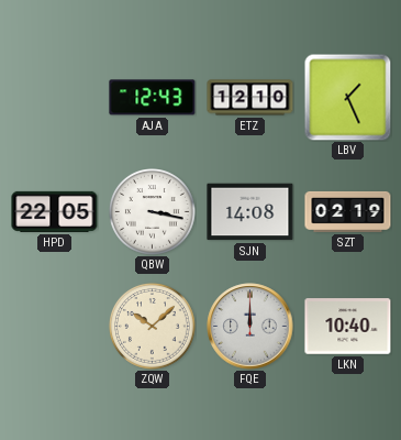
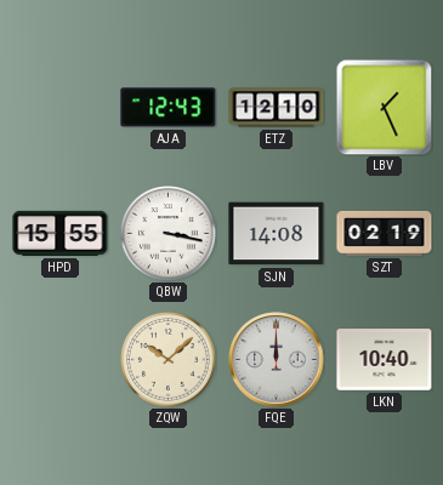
HPD: 22:05 -> 15:55
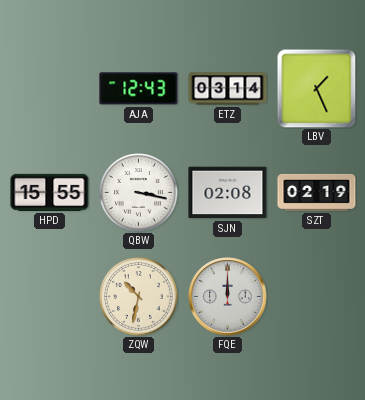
ETZ: 12:10 -> 03:14
SJN: 14:08 -> 02:08
ZQW: 10:08 -> 10:32
LKN: 10:40 -> none
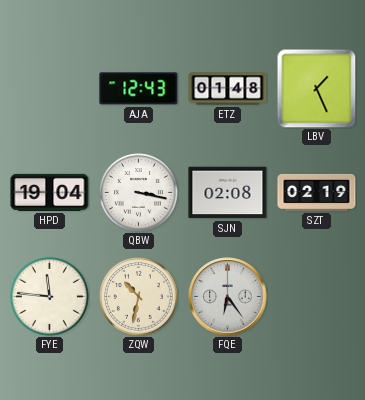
ETZ: 03:14 -> 01:48
HPD: 15:55 -> 19:04
FYE: none -> 11:46
FQE: 12:00 -> 6:24
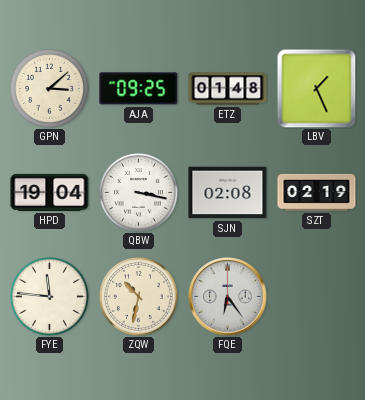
GPN: none -> 3:08
AJA: 12:43 -> 09:25
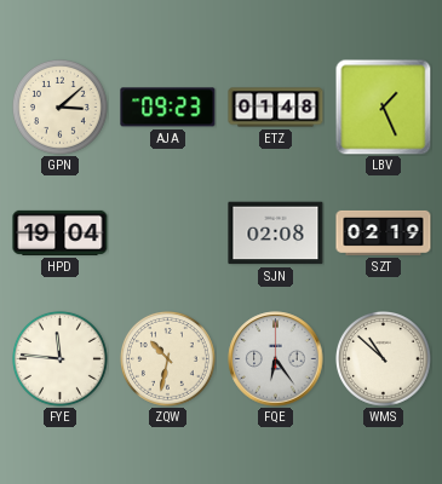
AJA: 09:25 -> 09:23
QBW: 3:17 -> none
WMS: none -> 10:52
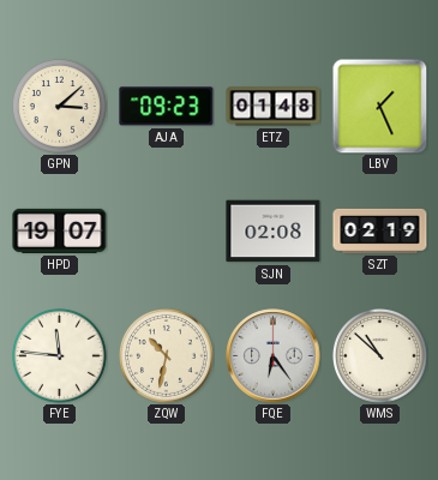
HPD: 19:04 -> 19:07
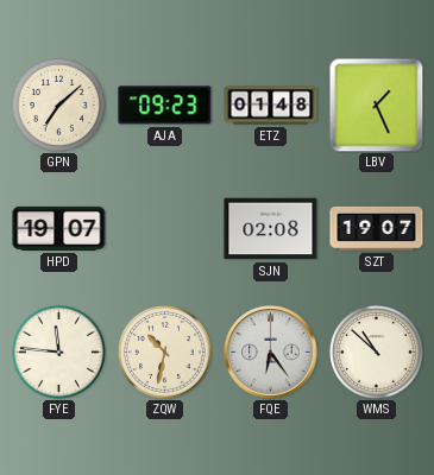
GPN: 3:08 -> 7:08
SZT: 02:19 -> 19:07
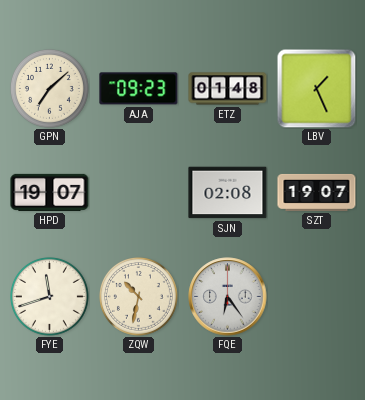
FYE: 11:46 -> 11:42
WMS: 10:52 -> none
